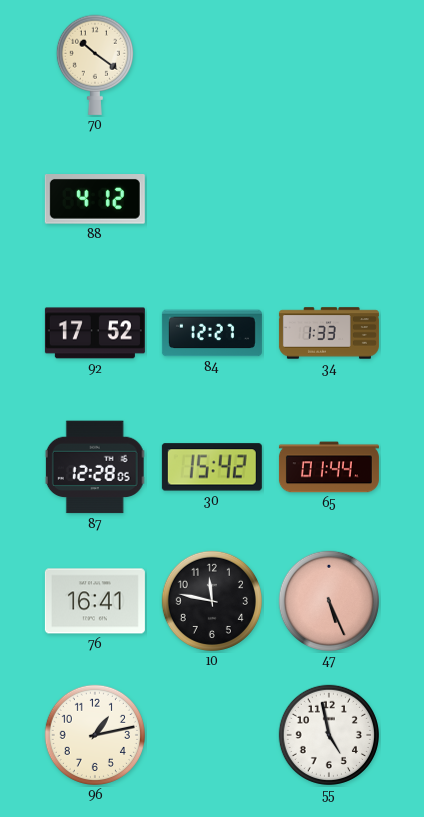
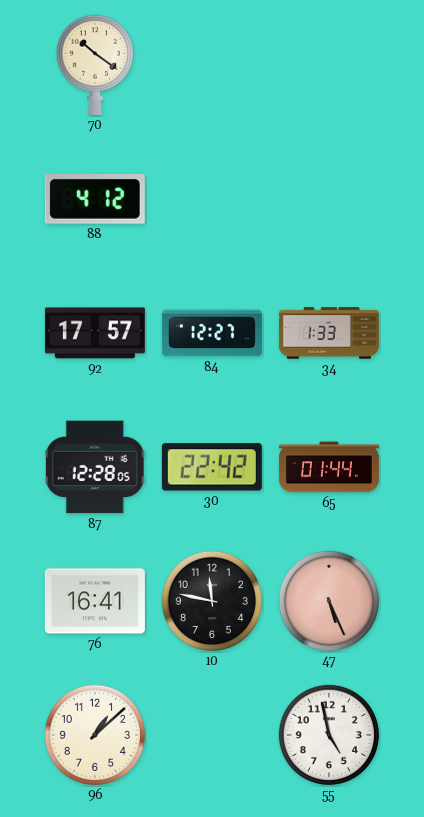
92: 17:52 -> 17:57
30: 15:42 -> 22:42
96: 1:13 -> 1:08
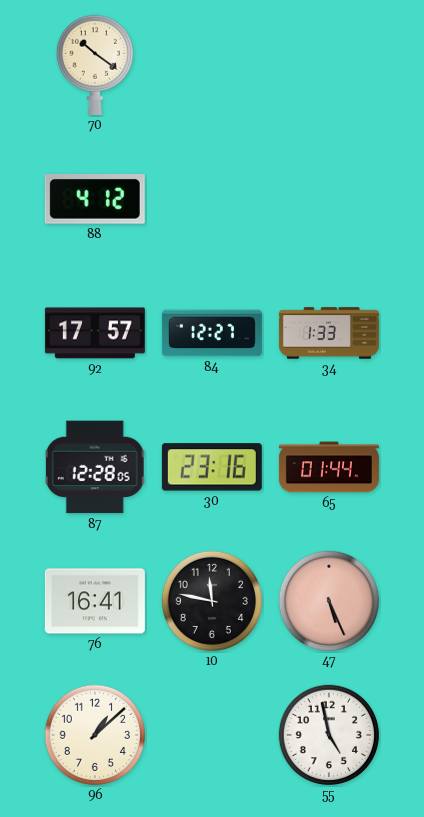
30: 22:42 -> 23:16
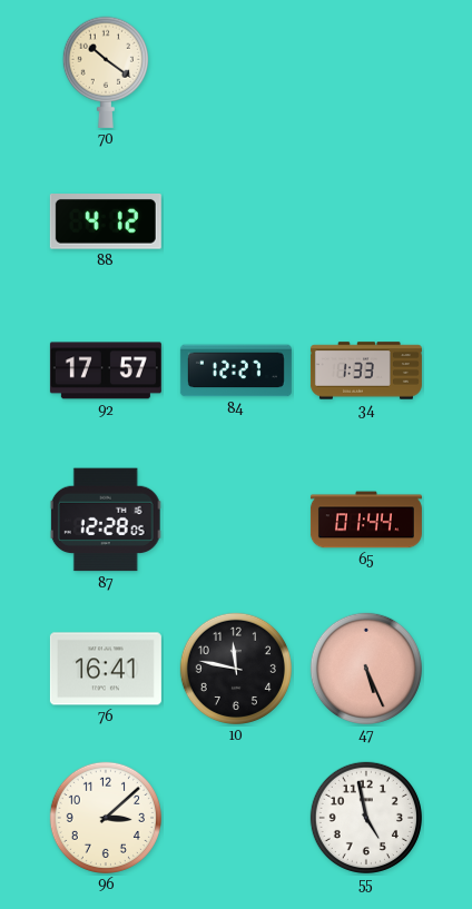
30: 23:16 -> none
96: 1:08 -> 3:08
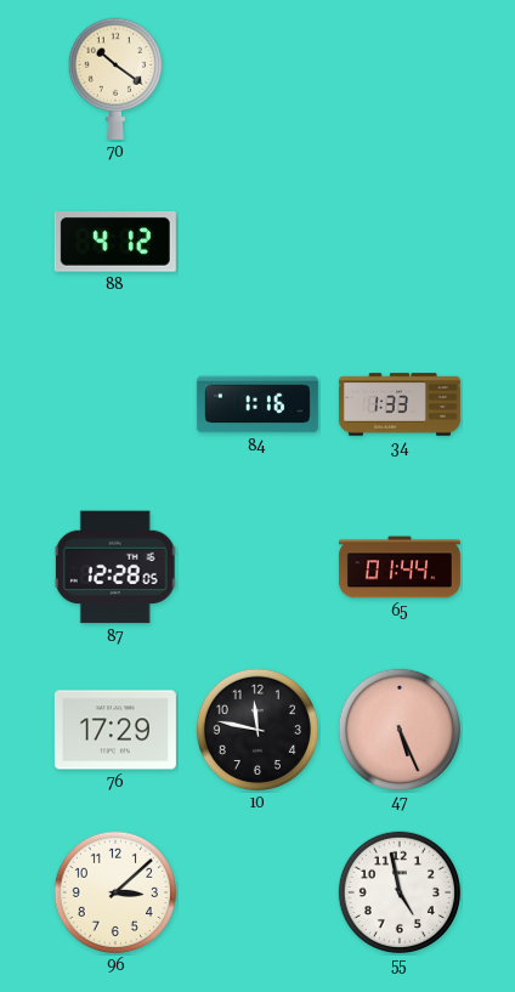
92: 17:57 -> none
84: 12:27 -> 1:16
76: 16:41 -> 17:29
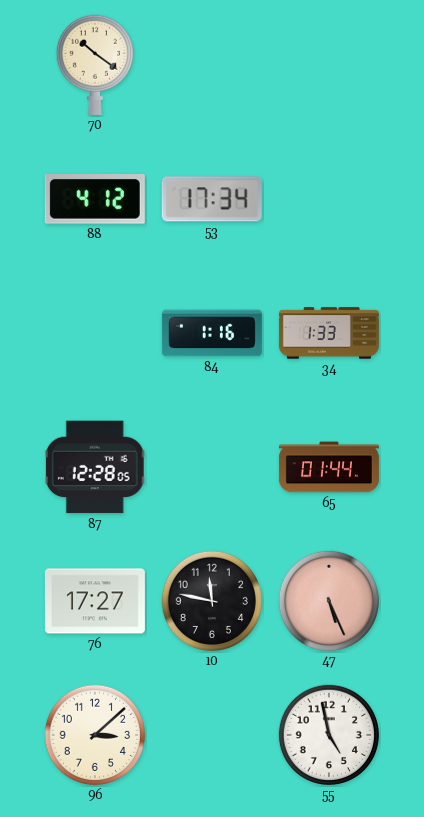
53: none -> 17:34
76: 17:29 -> 17:27
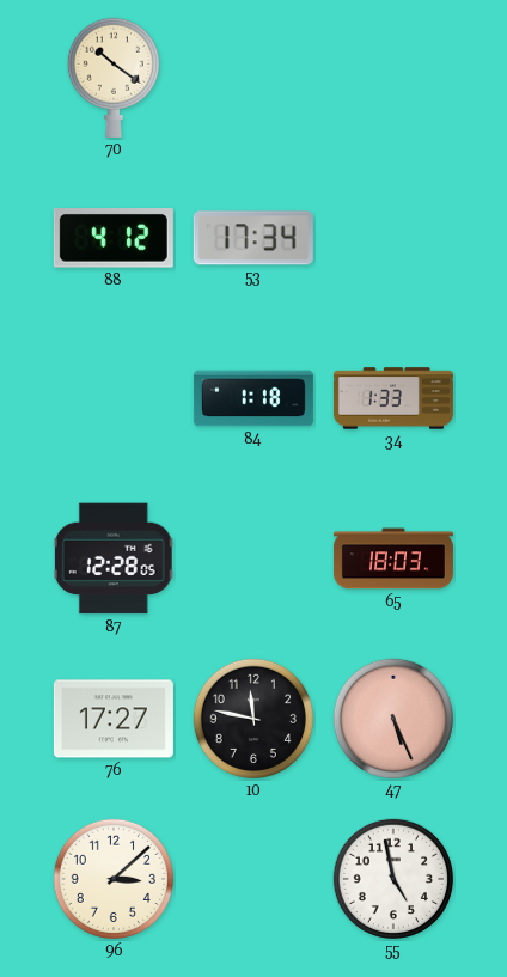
84: 1:16 -> 1:18
65: 01:44 -> 18:03
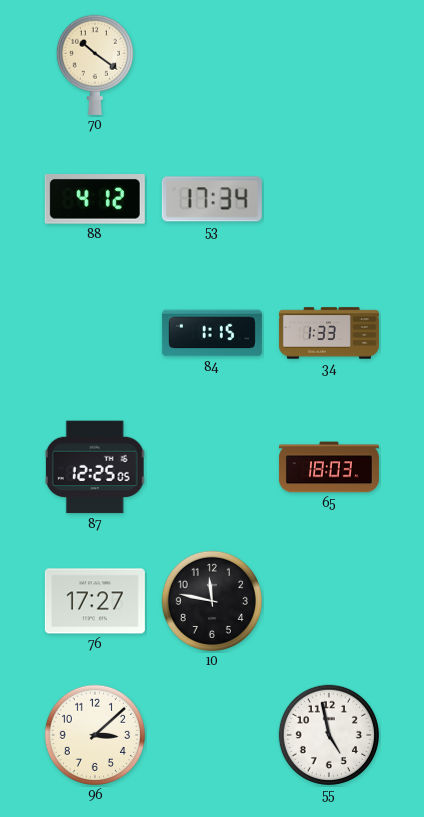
84: 1:18 -> 1:15
87: 12:28 -> 12:25
47: 5:26 -> none
